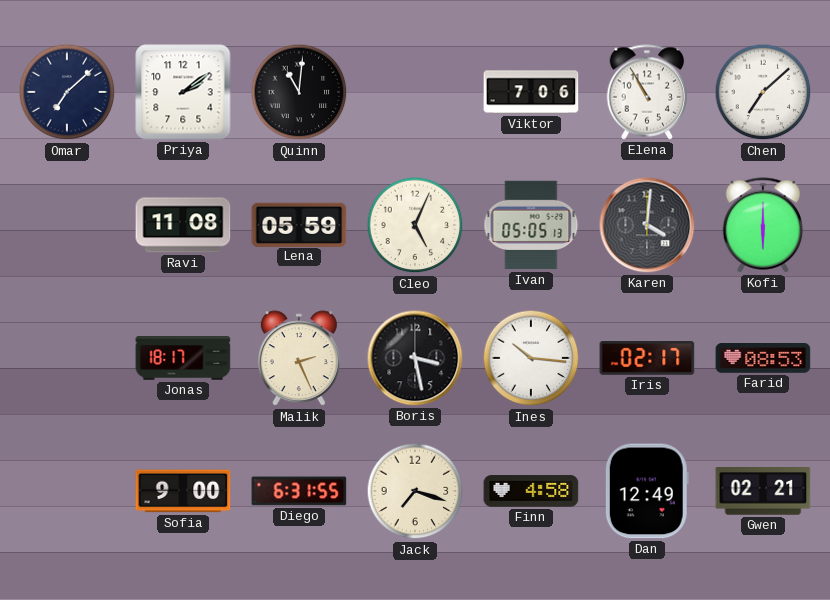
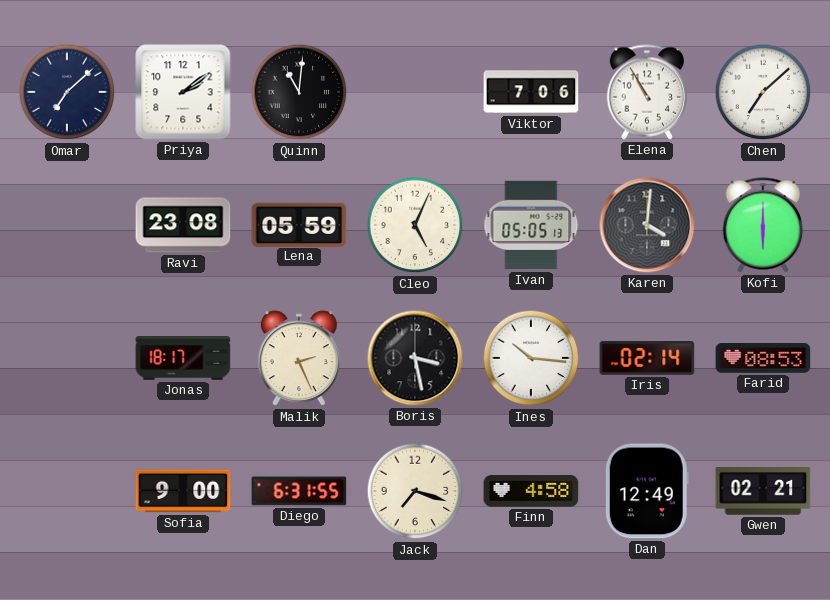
Ravi: 11:08 -> 23:08
Iris: 02:17 -> 02:14
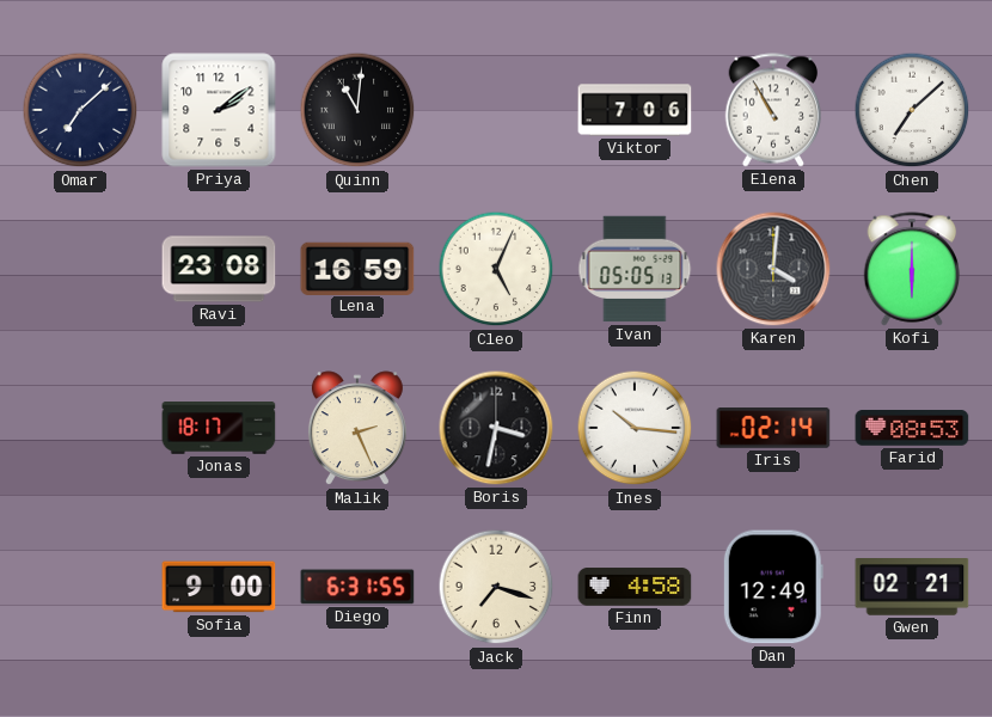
Lena: 05:59 -> 16:59
Boris: 3:28 -> 3:32
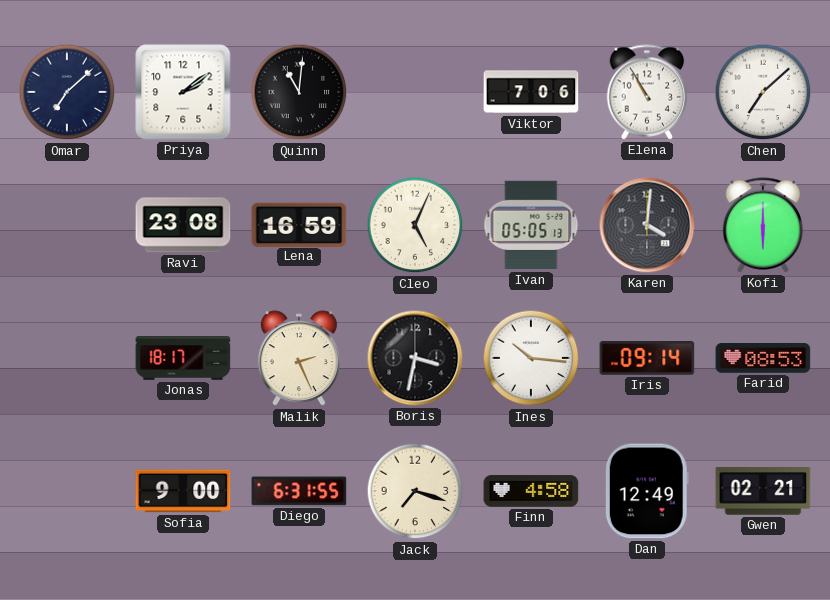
Iris: 02:14 -> 09:14
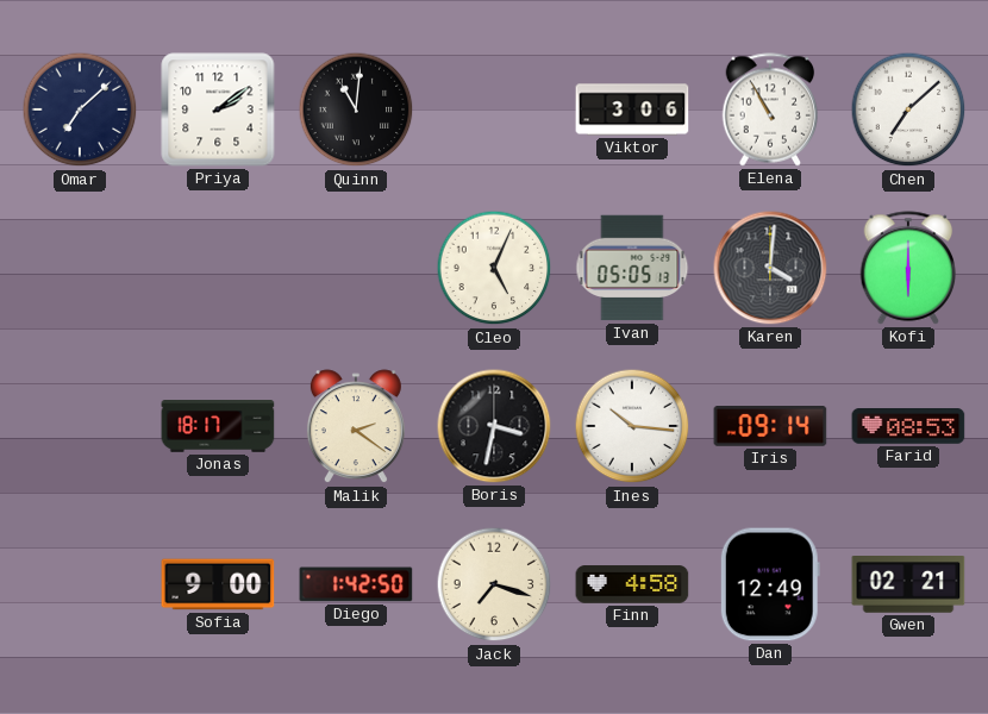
Viktor: 7:06 -> 3:06
Ravi: 23:08 -> none
Lena: 16:59 -> none
Malik: 2:26 -> 2:21
Diego: 6:31 -> 1:42
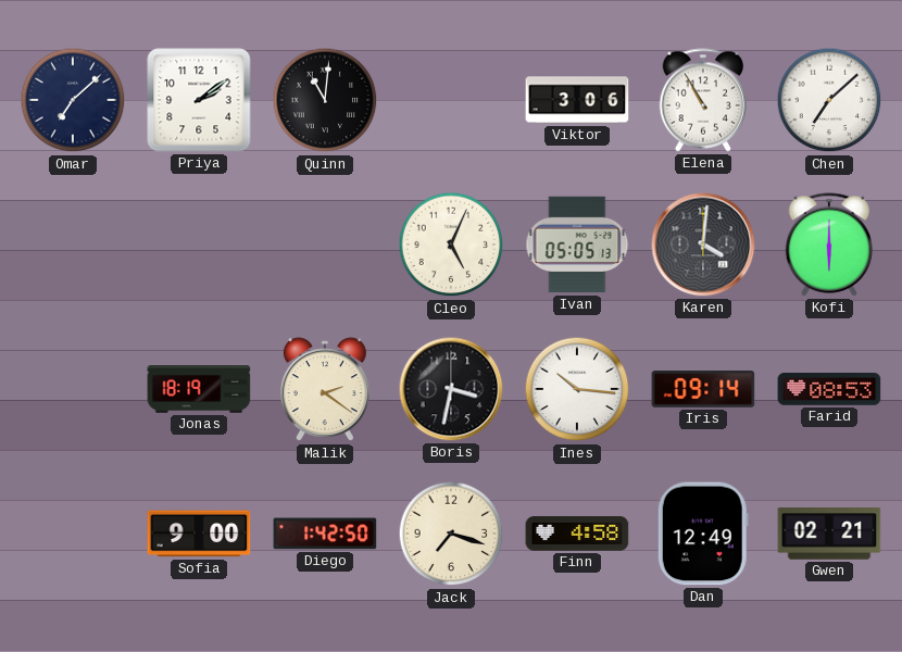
Jonas: 18:17 -> 18:19
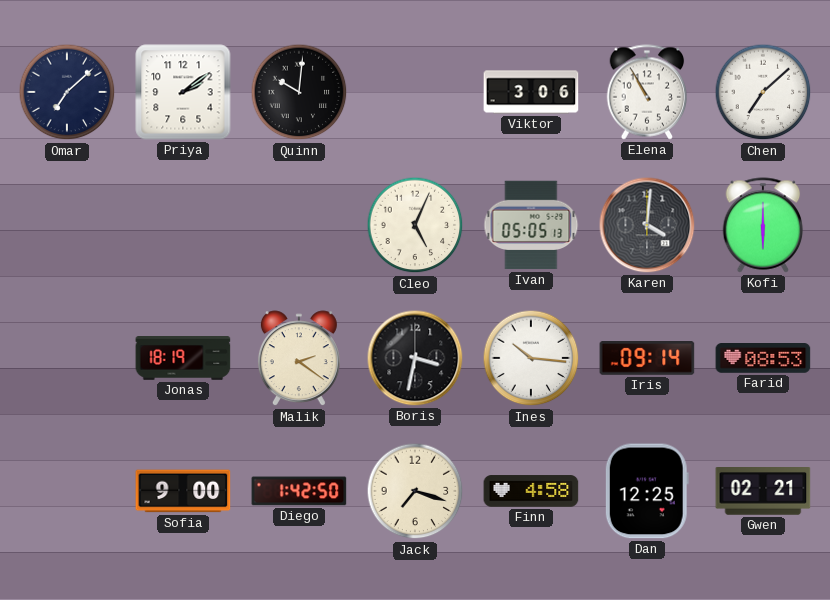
Quinn: 11:01 -> 10:01
Dan: 12:49 -> 12:25
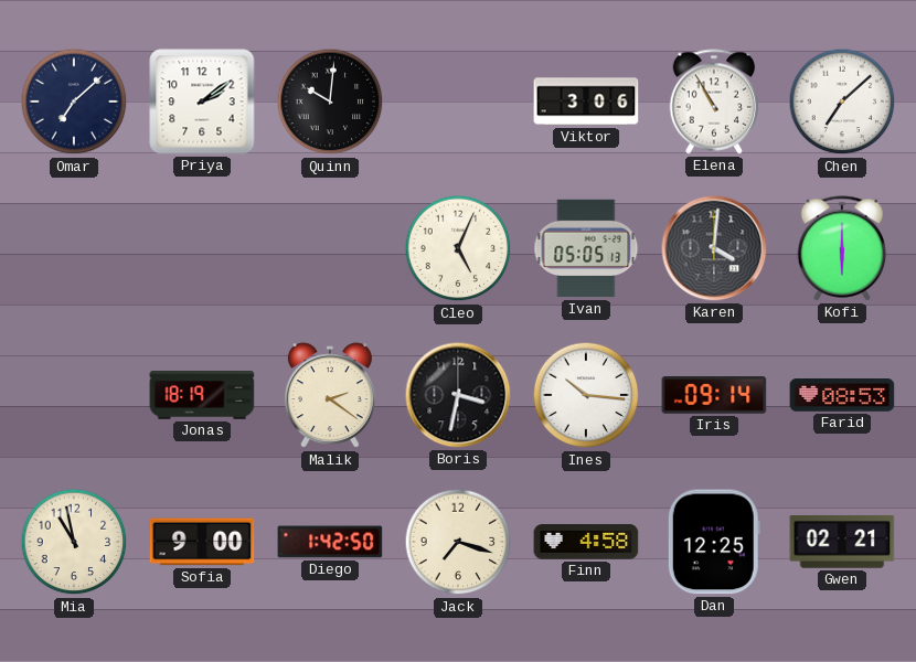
Mia: none -> 10:58
